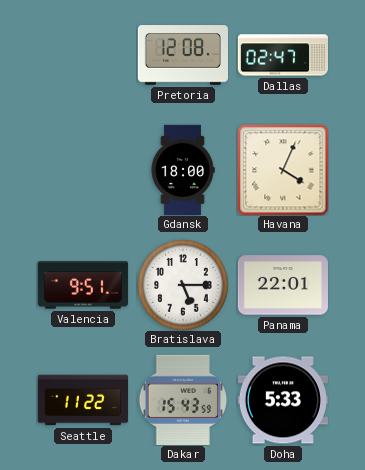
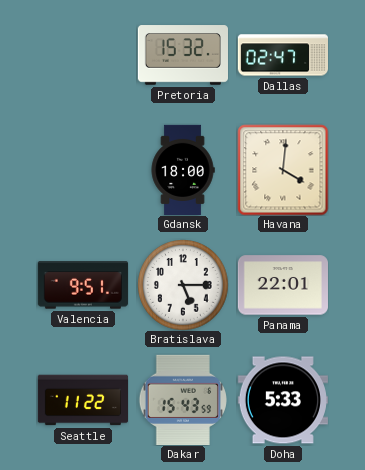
Pretoria: 12:08 -> 15:32
Havana: 4:04 -> 4:01
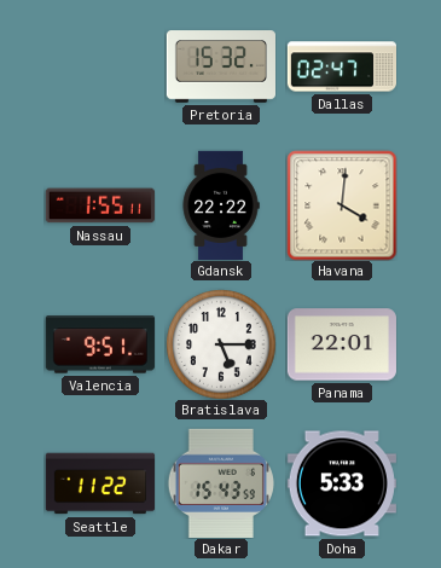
Nassau: none -> 1:55
Gdansk: 18:00 -> 22:22
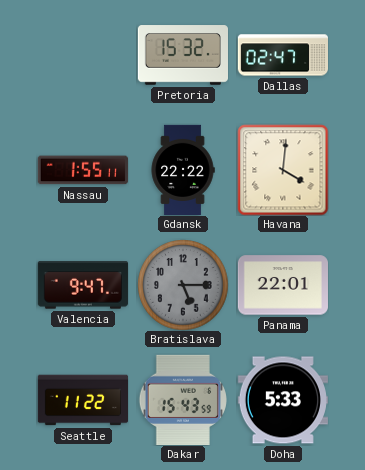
Valencia: 9:51 -> 9:47
Bratislava dial: white -> grey
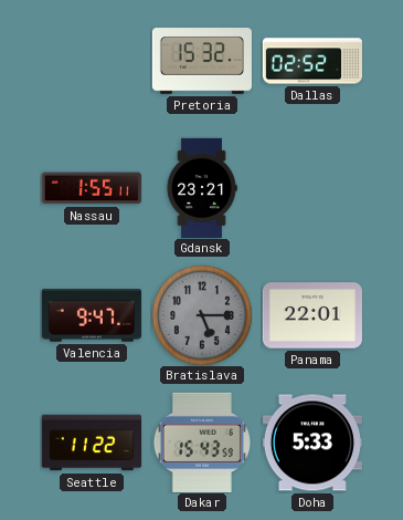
Dallas: 02:47 -> 02:52
Gdansk: 22:22 -> 23:21
Havana: 4:01 -> none
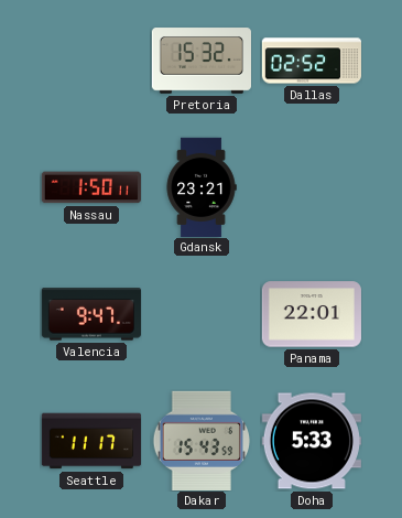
Nassau: 1:55 -> 1:50
Bratislava: 5:15 -> none
Seattle: 11:22 -> 11:17
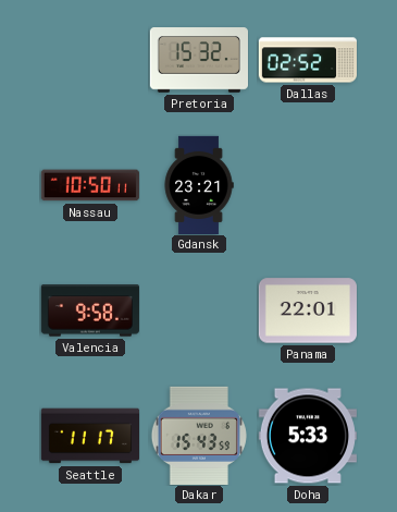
Nassau: 1:50 -> 10:50
Valencia: 9:47 -> 9:58
